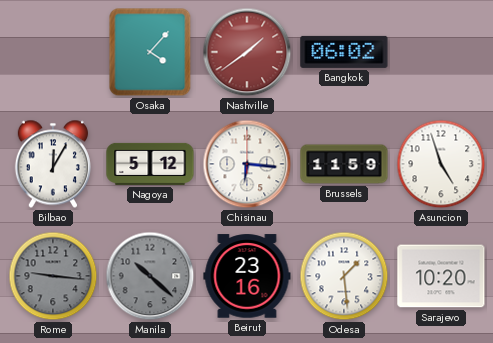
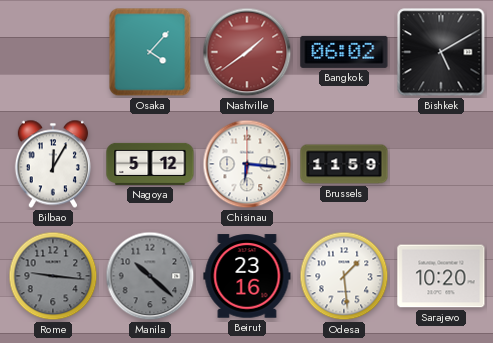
Bishkek: none -> 5:10
Asuncion: 4:57 -> none
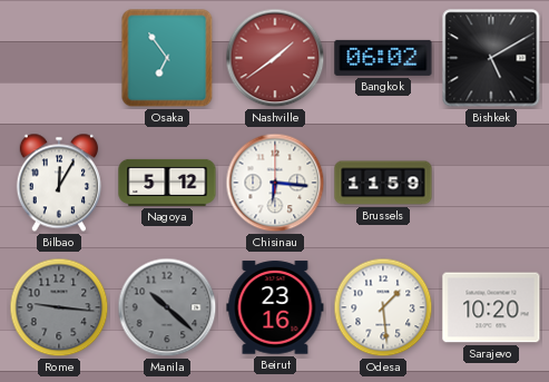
Osaka: 4:07 -> 6:54
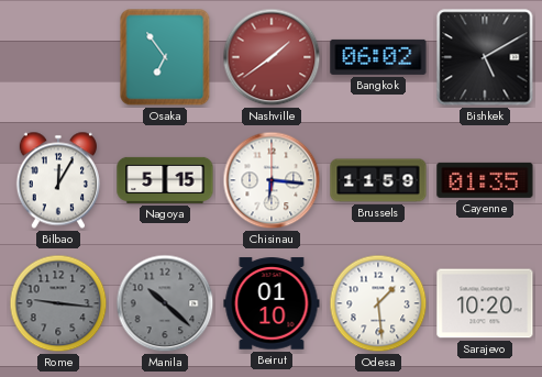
Nagoya: 5:12 -> 5:15
Cayenne: none -> 01:35
Beirut: 23:16 -> 01:10
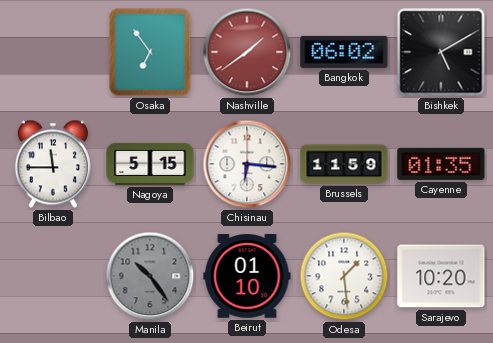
Bilbao: 12:05 -> 11:45
Rome: 9:16 -> none
Manila: 10:22 -> 10:24
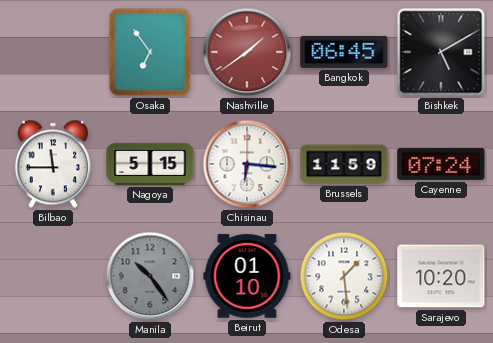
Bangkok: 06:02 -> 06:45
Cayenne: 01:35 -> 07:24
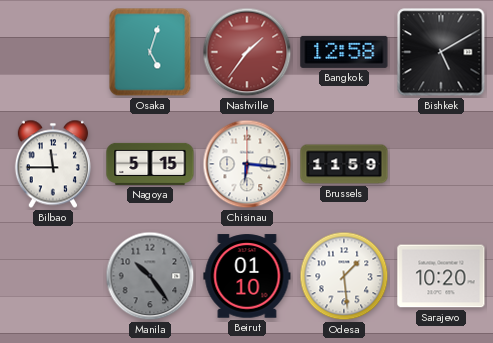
Osaka: 6:54 -> 5:03
Nashville: 1:39 -> 1:36
Bangkok: 06:45 -> 12:58
Cayenne: 07:24 -> none
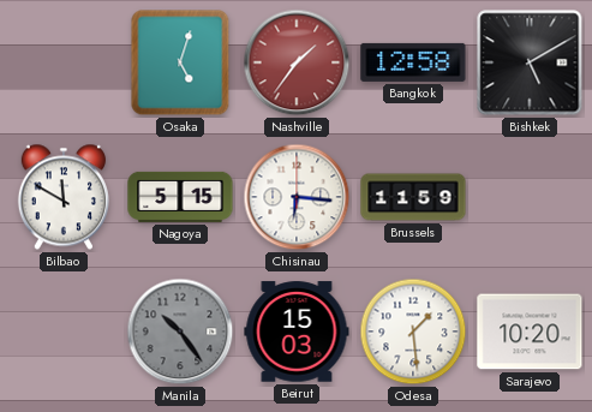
Bilbao: 11:45 -> 11:50
Beirut: 01:10 -> 15:03
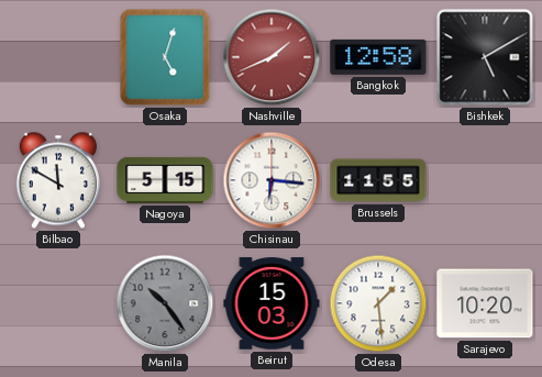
Nashville: 1:36 -> 1:41
Brussels: 11:59 -> 11:55
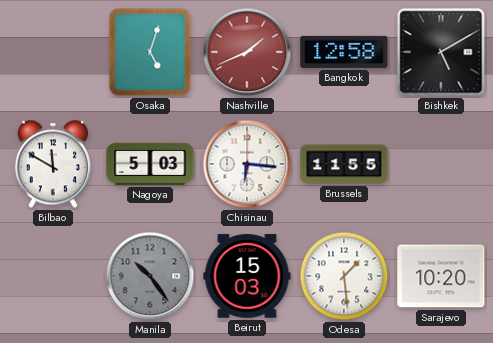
Nagoya: 5:15 -> 5:03
